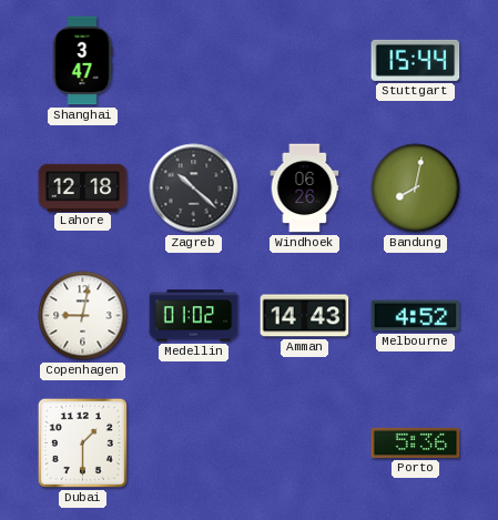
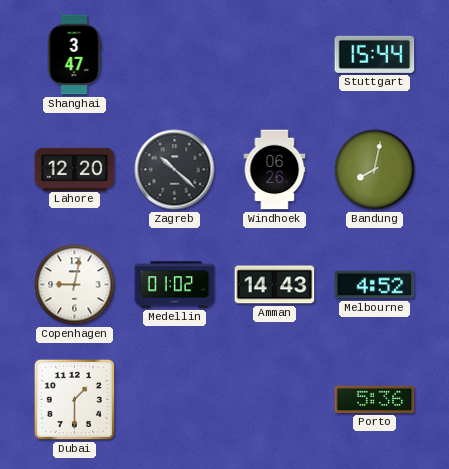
Lahore: 12:18 -> 12:20
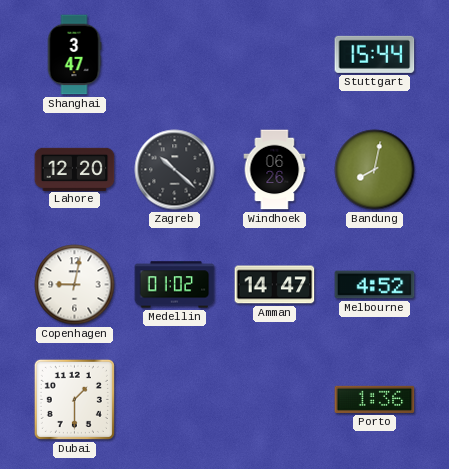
Amman: 14:43 -> 14:47
Porto: 5:36 -> 1:36
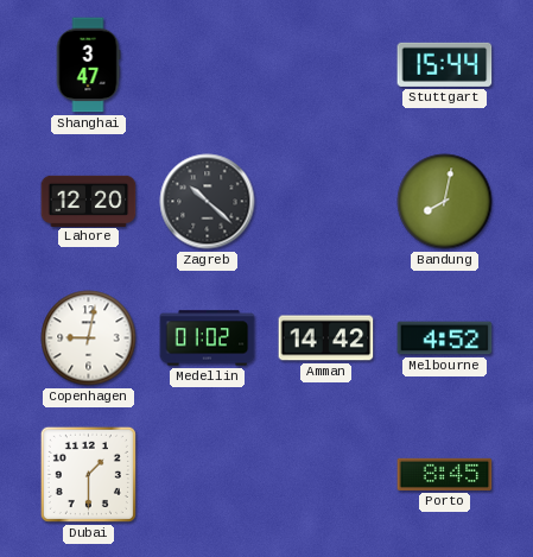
Windhoek: 06:26 -> none
Amman: 14:47 -> 14:42
Porto: 1:36 -> 8:45
